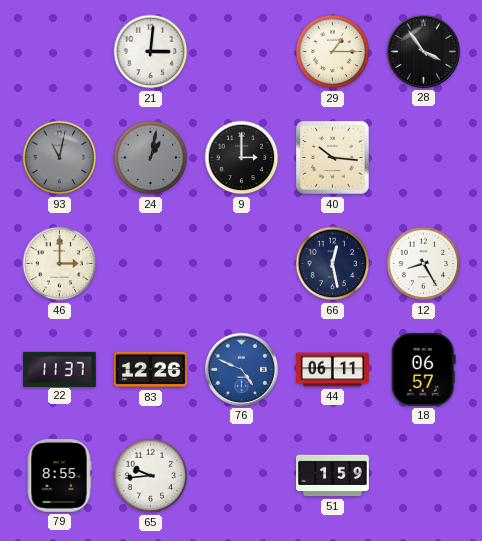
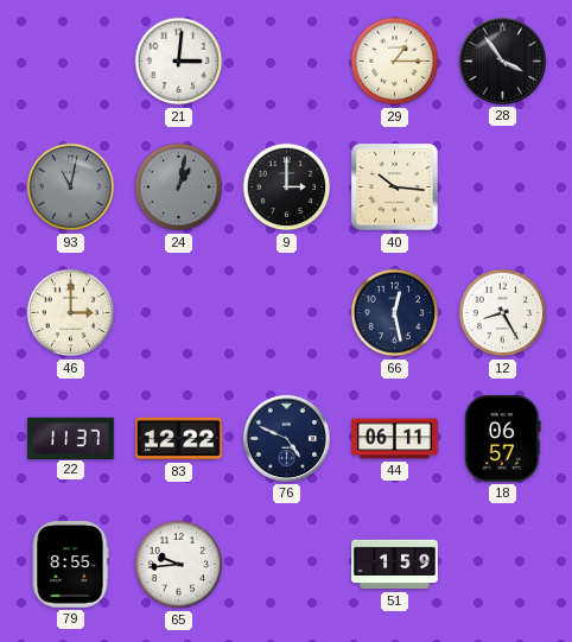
83: 12:26 -> 12:22
76 dial: blue -> navy
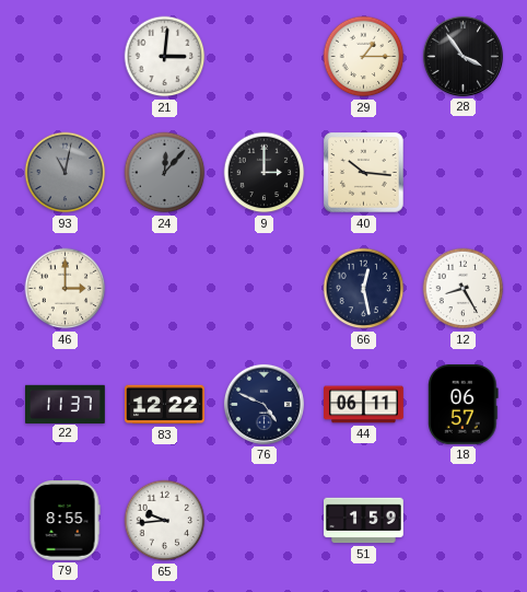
24: 1:02 -> 12:07
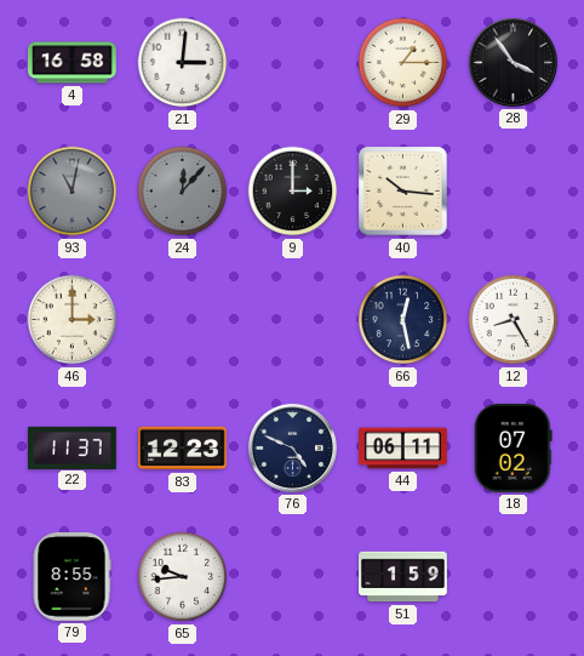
4: none -> 16:58
83: 12:22 -> 12:23
18: 06:57 -> 07:02
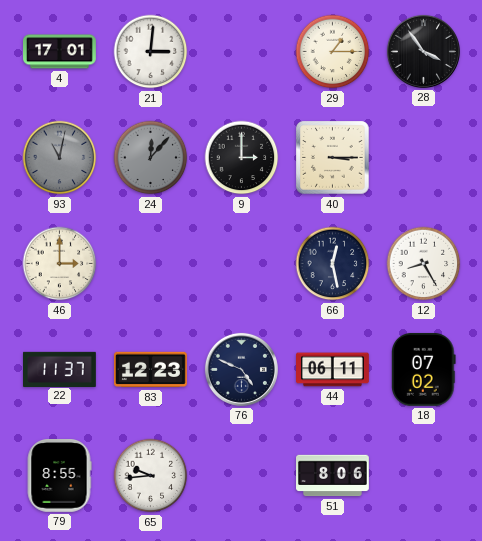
4: 16:58 -> 17:01
40: 10:16 -> 3:15
51: 1:59 -> 8:06
